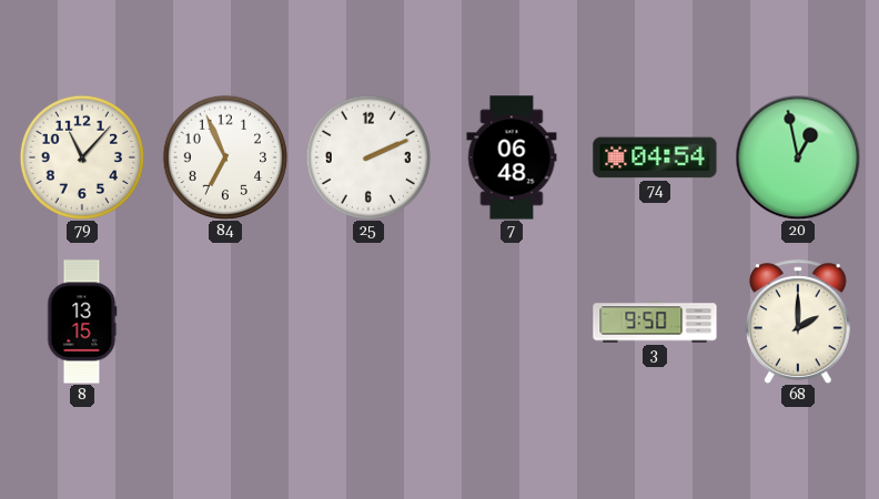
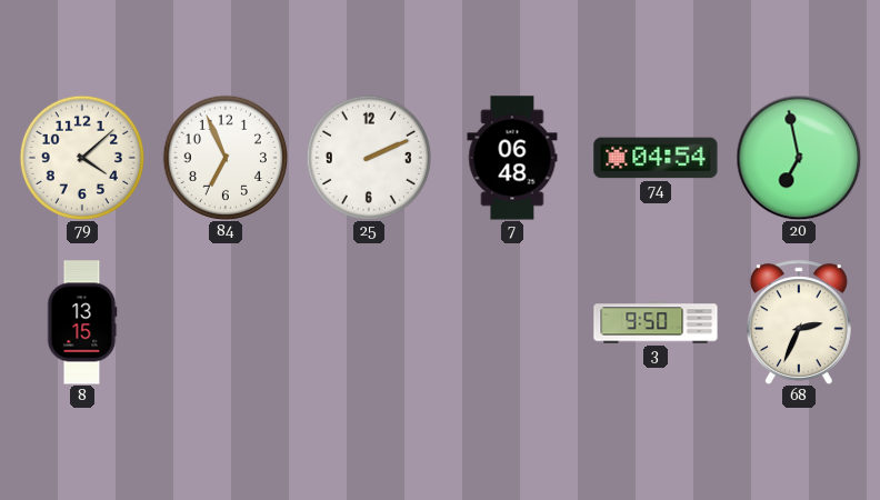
79: 11:07 -> 4:08
20: 12:58 -> 6:58
68: 2:00 -> 2:34
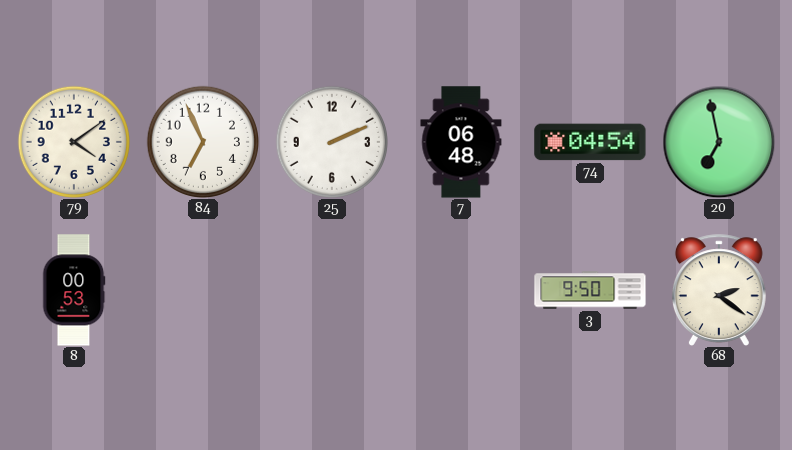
79: 4:08 -> 4:09
8: 13:15 -> 00:53
68: 2:34 -> 2:21
